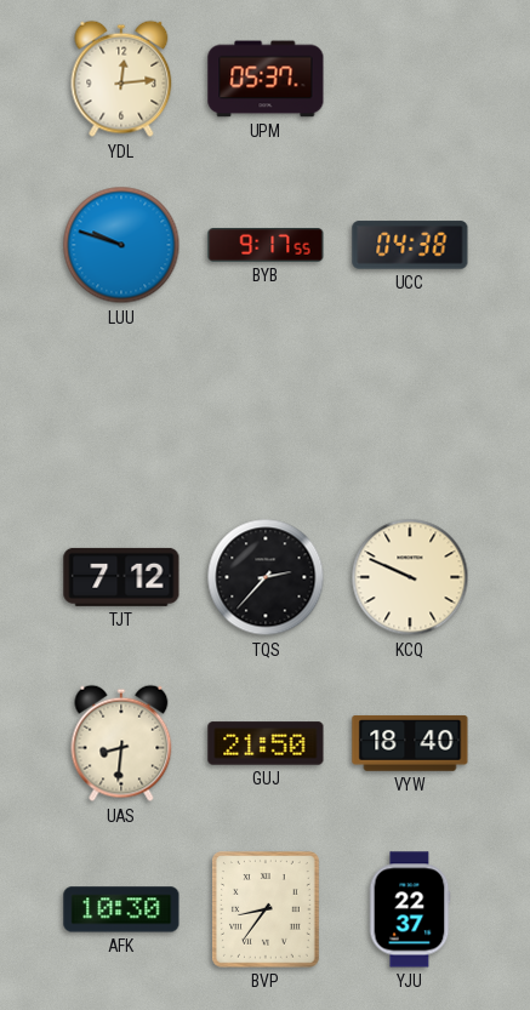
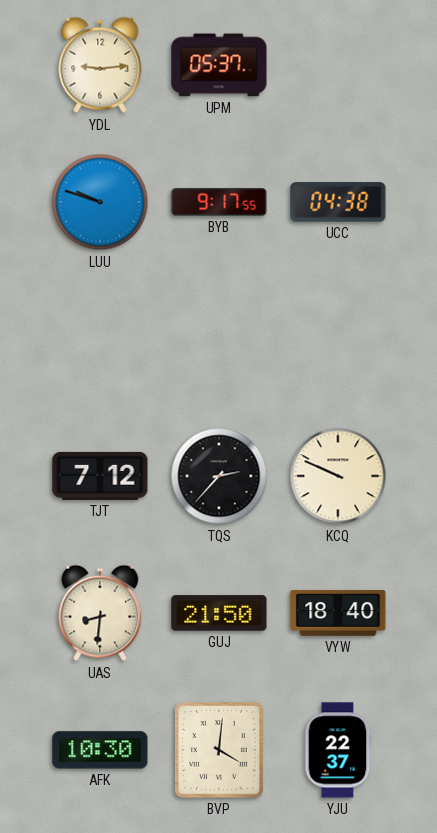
YDL: 12:14 -> 9:14
BVP: 8:36 -> 4:01
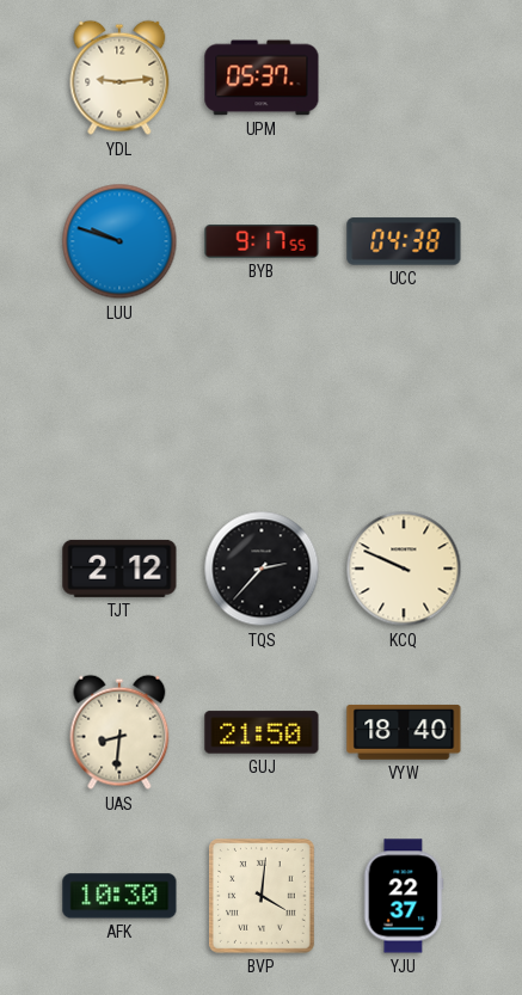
TJT: 7:12 -> 2:12
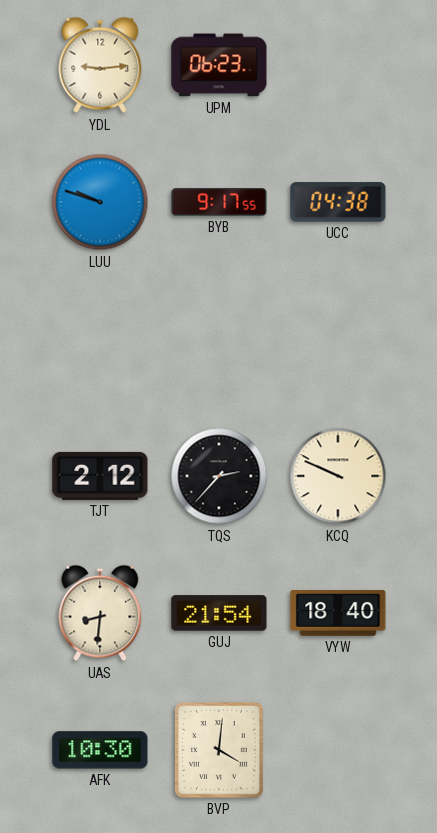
UPM: 05:37 -> 06:23
GUJ: 21:50 -> 21:54
YJU: 22:37 -> none
